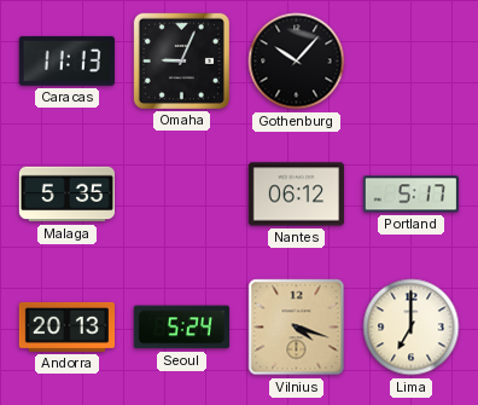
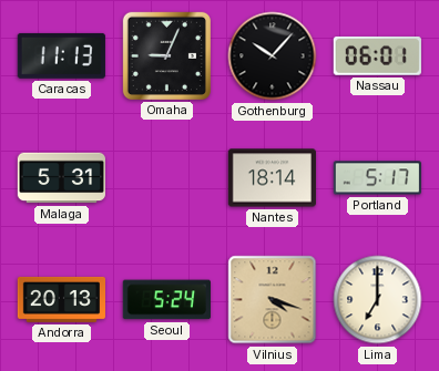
Nassau: none -> 06:01
Malaga: 5:35 -> 5:31
Nantes: 06:12 -> 18:14
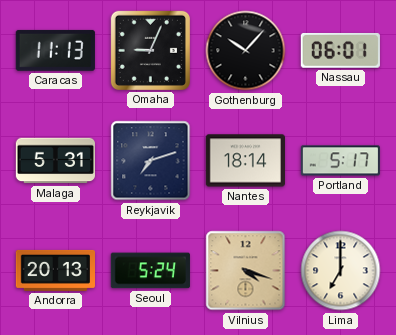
Reykjavik: none -> 7:12
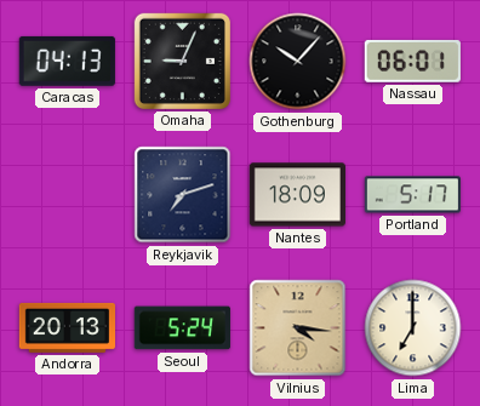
Caracas: 11:13 -> 04:13
Malaga: 5:31 -> none
Nantes: 18:14 -> 18:09
Vilnius: 4:18 -> 4:16
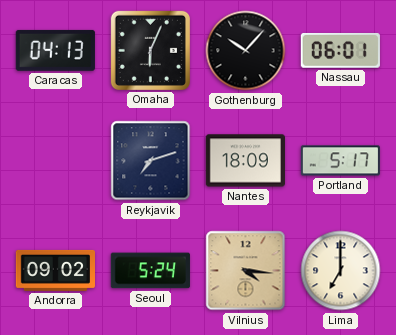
Omaha: 9:04 -> 6:04
Andorra: 20:13 -> 09:02
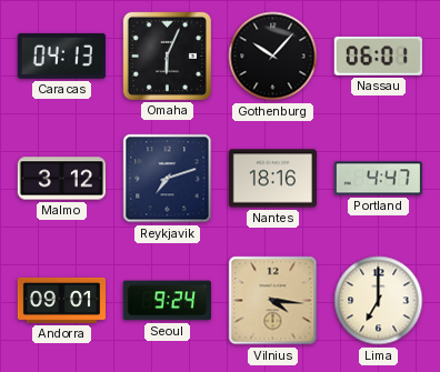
Malmo: none -> 3:12
Nantes: 18:09 -> 18:16
Portland: 5:17 -> 4:47
Andorra: 09:02 -> 09:01
Seoul: 5:24 -> 9:24
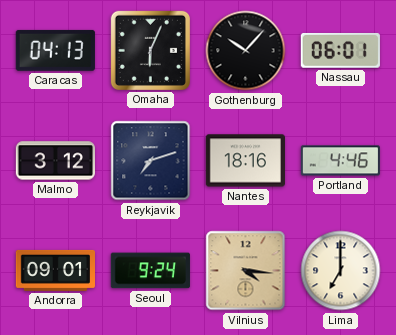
Portland: 4:47 -> 4:46
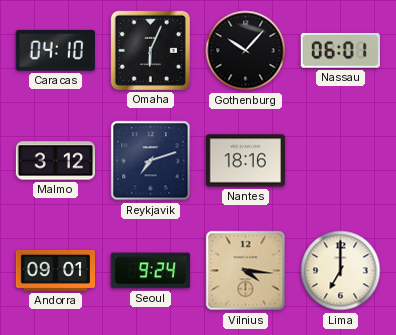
Caracas: 04:13 -> 04:10
Portland: 4:46 -> none
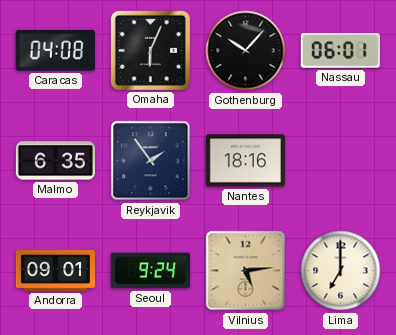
Caracas: 04:10 -> 04:08
Malmo: 3:12 -> 6:35
Reykjavik: 7:12 -> 1:54
Vilnius: 4:16 -> 5:14
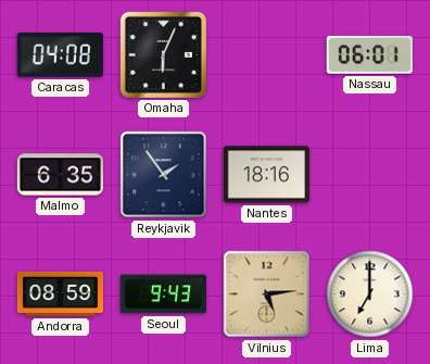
Gothenburg: 10:07 -> none
Andorra: 09:01 -> 08:59
Seoul: 9:24 -> 9:43
